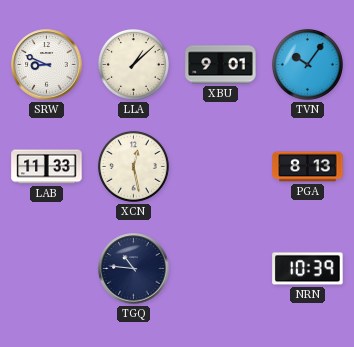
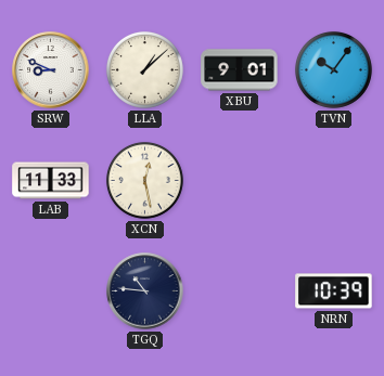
PGA: 8:13 -> none
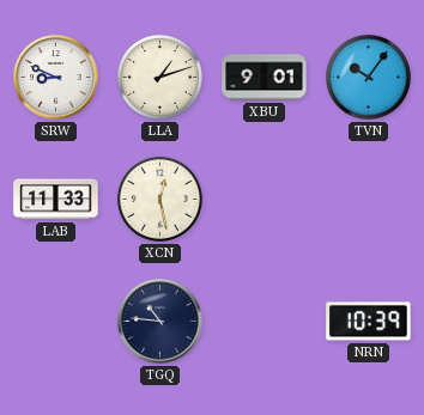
LLA: 1:08 -> 1:12
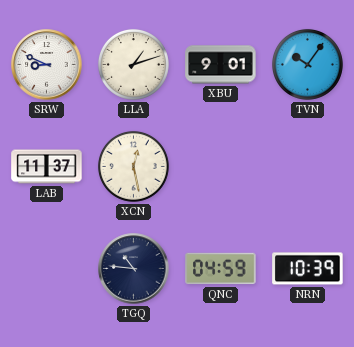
LAB: 11:33 -> 11:37
QNC: none -> 04:59
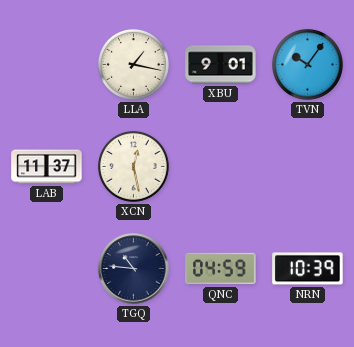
SRW: 8:49 -> none
LLA: 1:12 -> 1:17
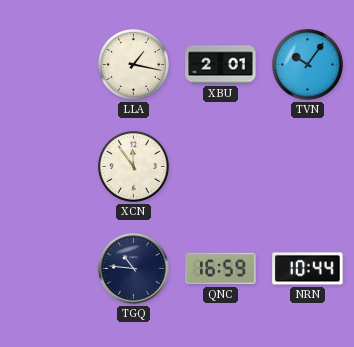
XBU: 9:01 -> 2:01
LAB: 11:37 -> none
XCN: 12:28 -> 11:54
QNC: 04:59 -> 16:59
NRN: 10:39 -> 10:44
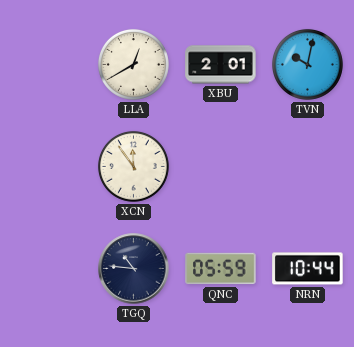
LLA: 1:17 -> 12:40
TVN: 10:06 -> 10:02
QNC: 16:59 -> 05:59
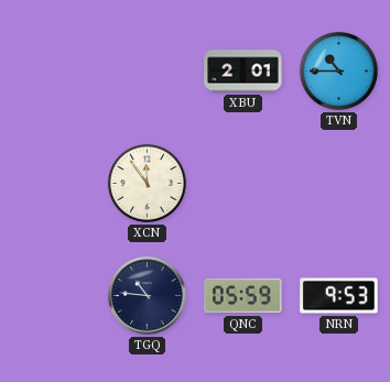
LLA: 12:40 -> none
TVN: 10:02 -> 10:45
NRN: 10:44 -> 9:53
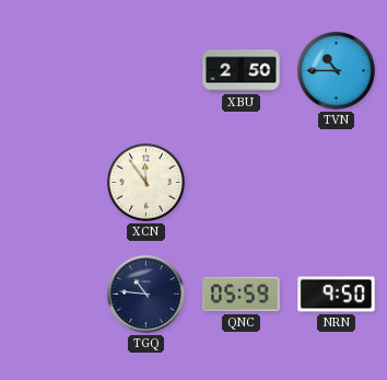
XBU: 2:01 -> 2:50
NRN: 9:53 -> 9:50
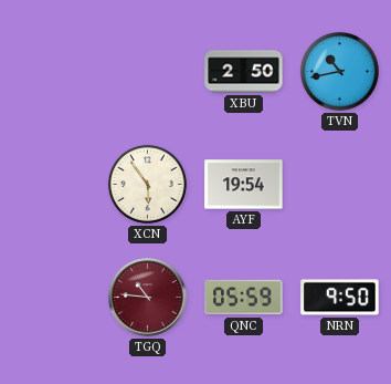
TVN: 10:45 -> 10:43
XCN: 11:54 -> 5:54
AYF: none -> 19:54
TGQ dial: navy -> burgundy
